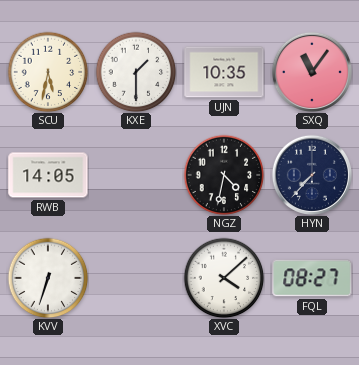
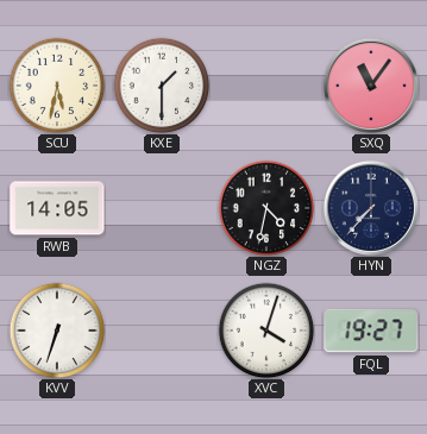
UJN: 10:35 -> none
XVC: 4:08 -> 4:03
FQL: 08:27 -> 19:27
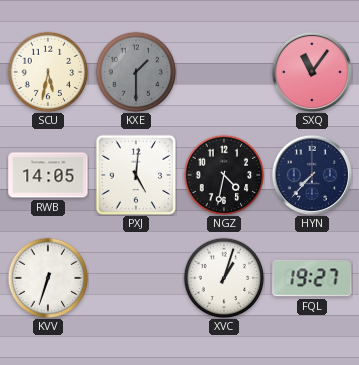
KXE dial: white -> grey
PXJ: none -> 5:01
XVC: 4:03 -> 1:03
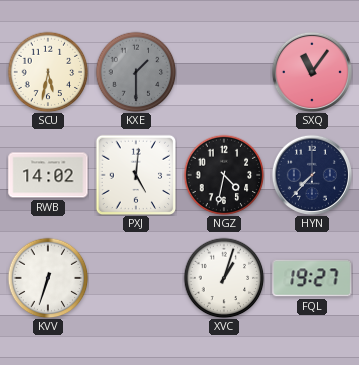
RWB: 14:05 -> 14:02
